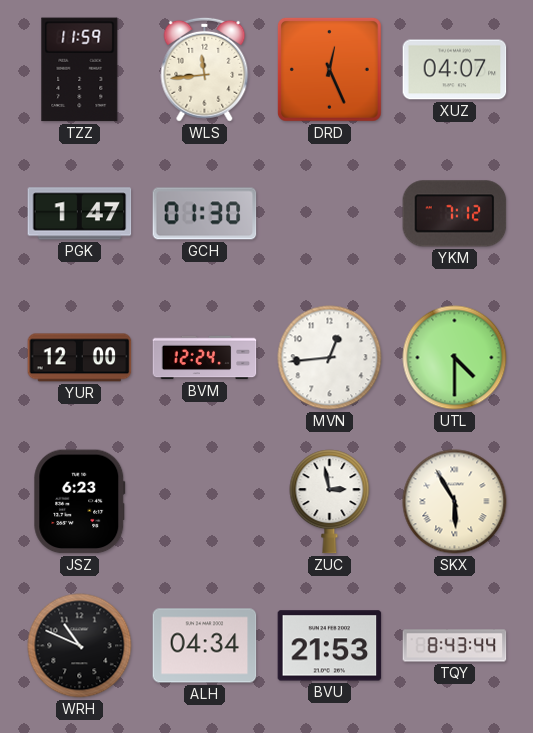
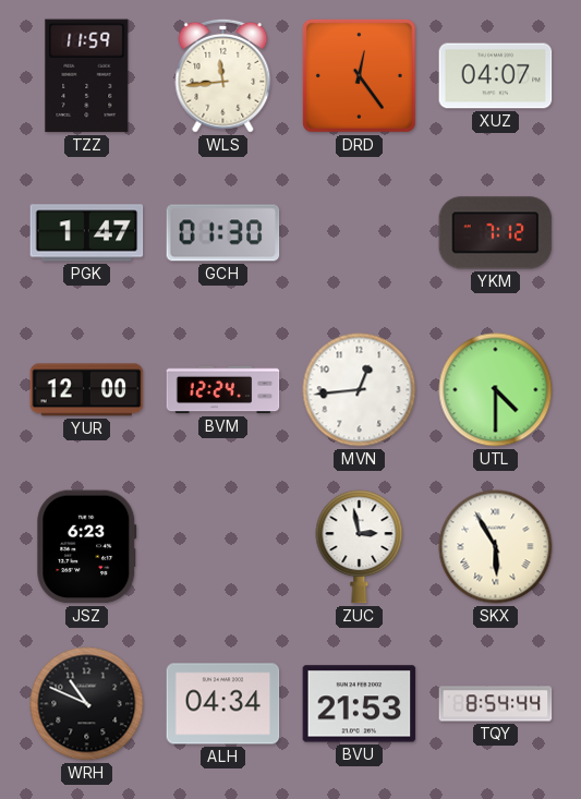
DRD: 12:26 -> 12:24
TQY: 8:43 -> 8:54
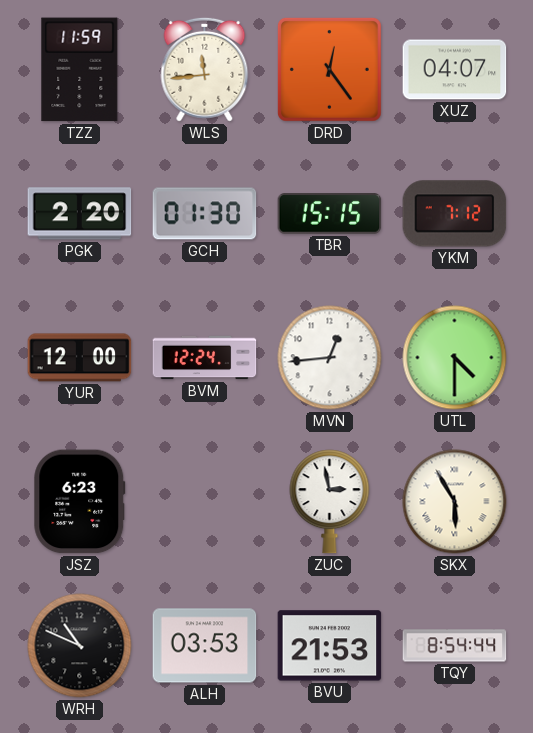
PGK: 1:47 -> 2:20
TBR: none -> 15:15
ALH: 04:34 -> 03:53
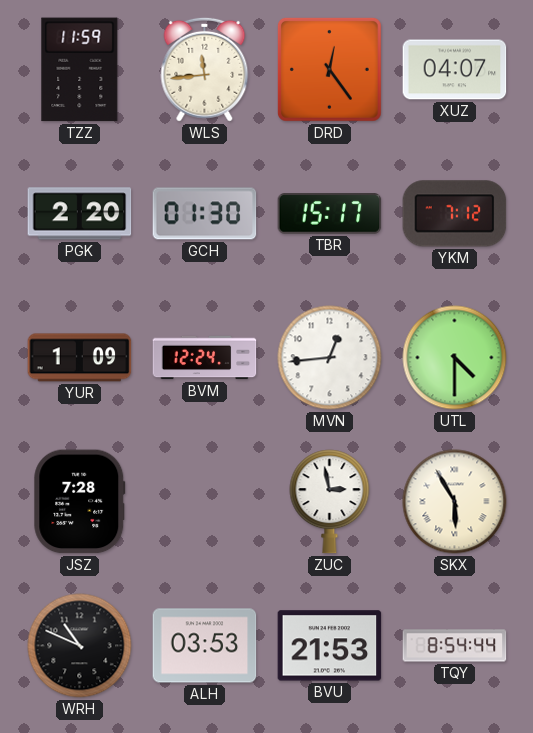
TBR: 15:15 -> 15:17
YUR: 12:00 -> 1:09
JSZ: 6:23 -> 7:28
